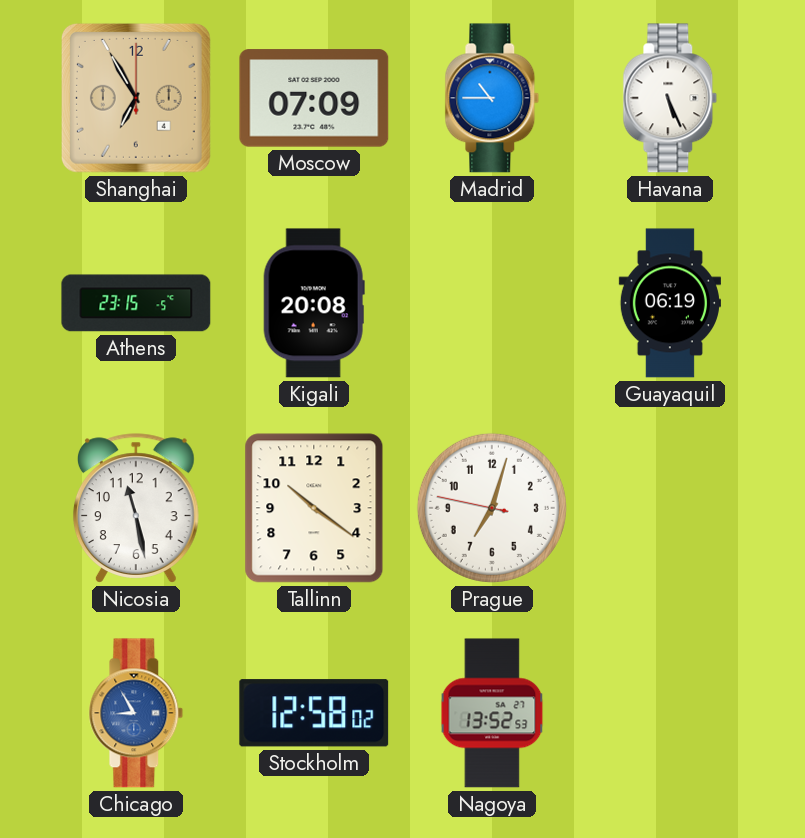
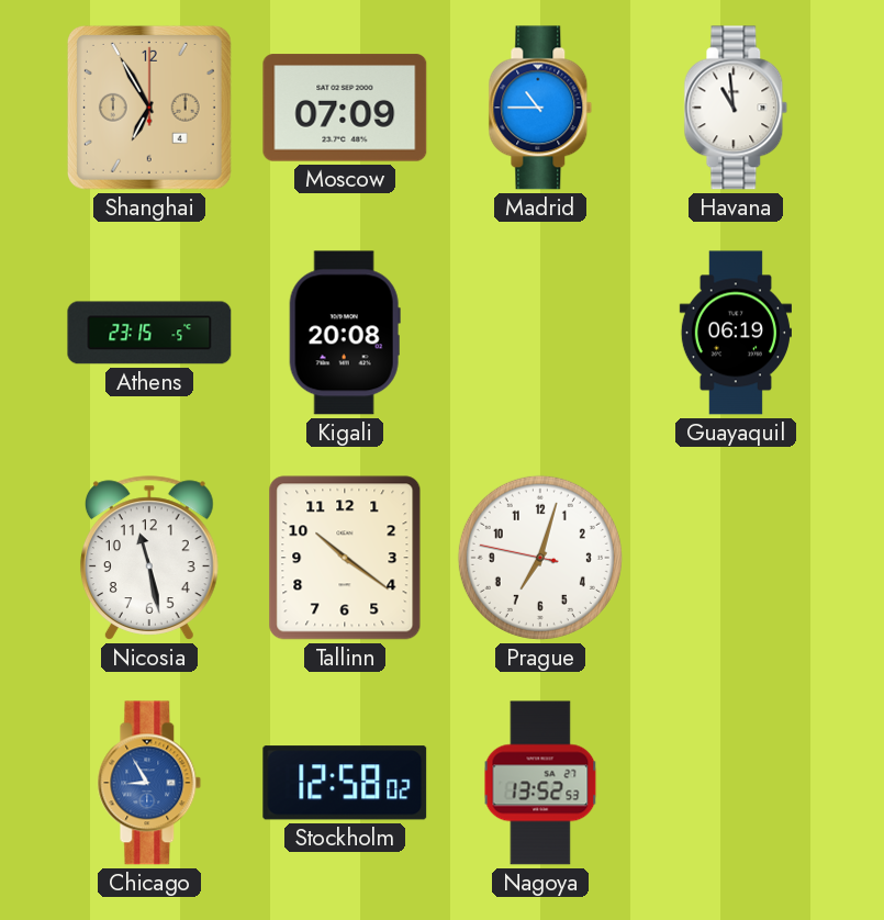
Havana: 5:26 -> 10:59
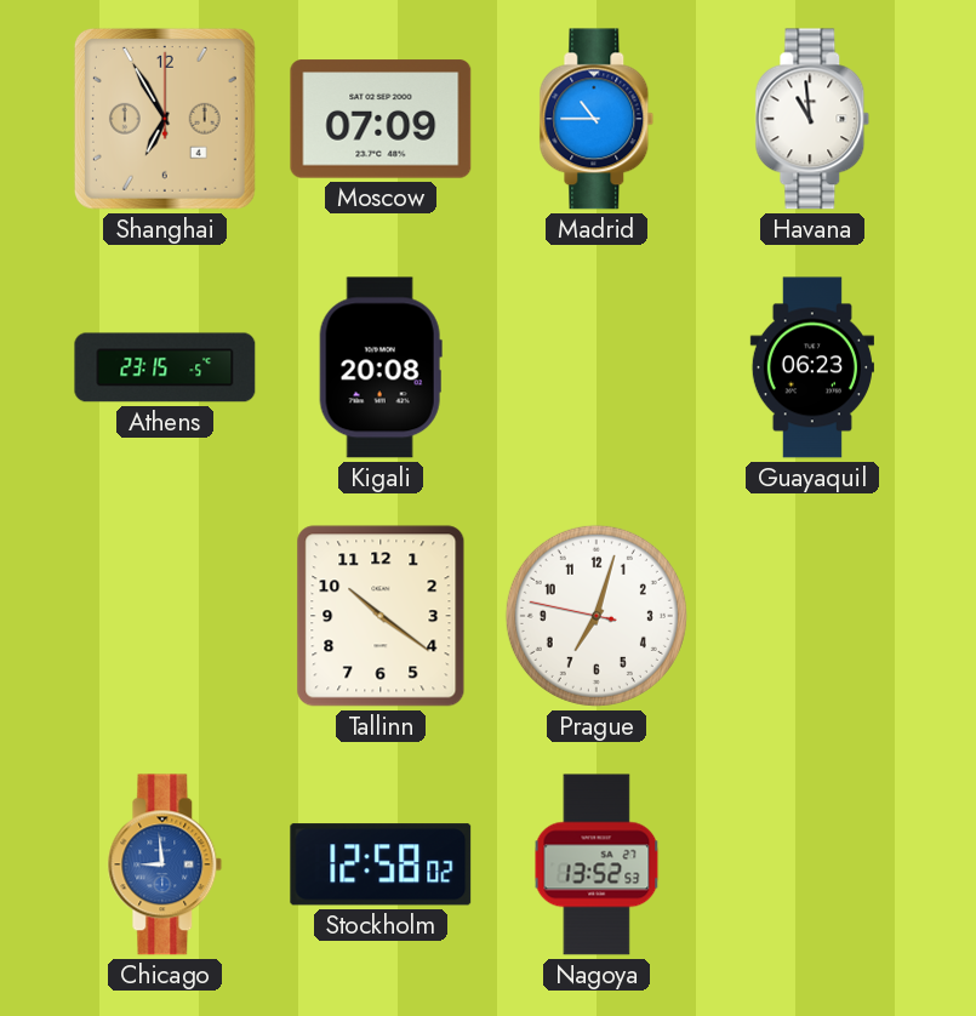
Guayaquil: 06:19 -> 06:23
Nicosia: 11:28 -> none
Chicago: 8:55 -> 8:59
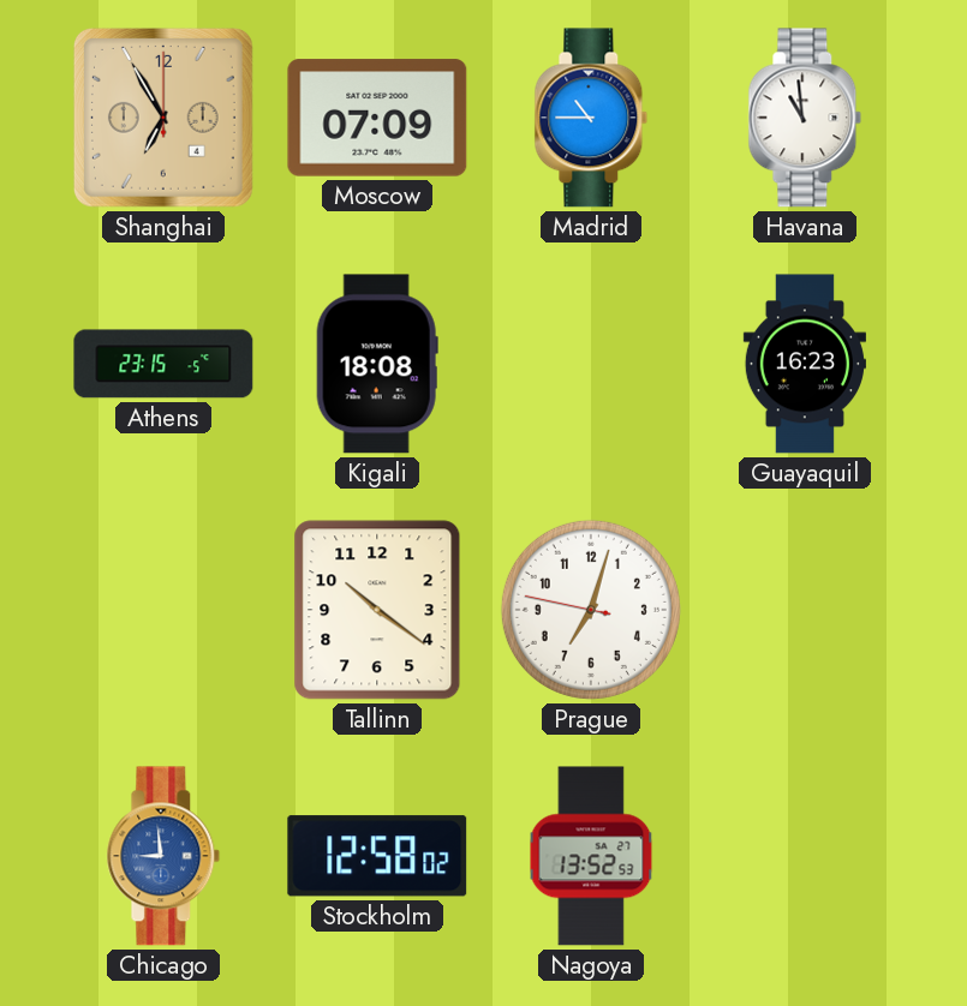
Kigali: 20:08 -> 18:08
Guayaquil: 06:23 -> 16:23
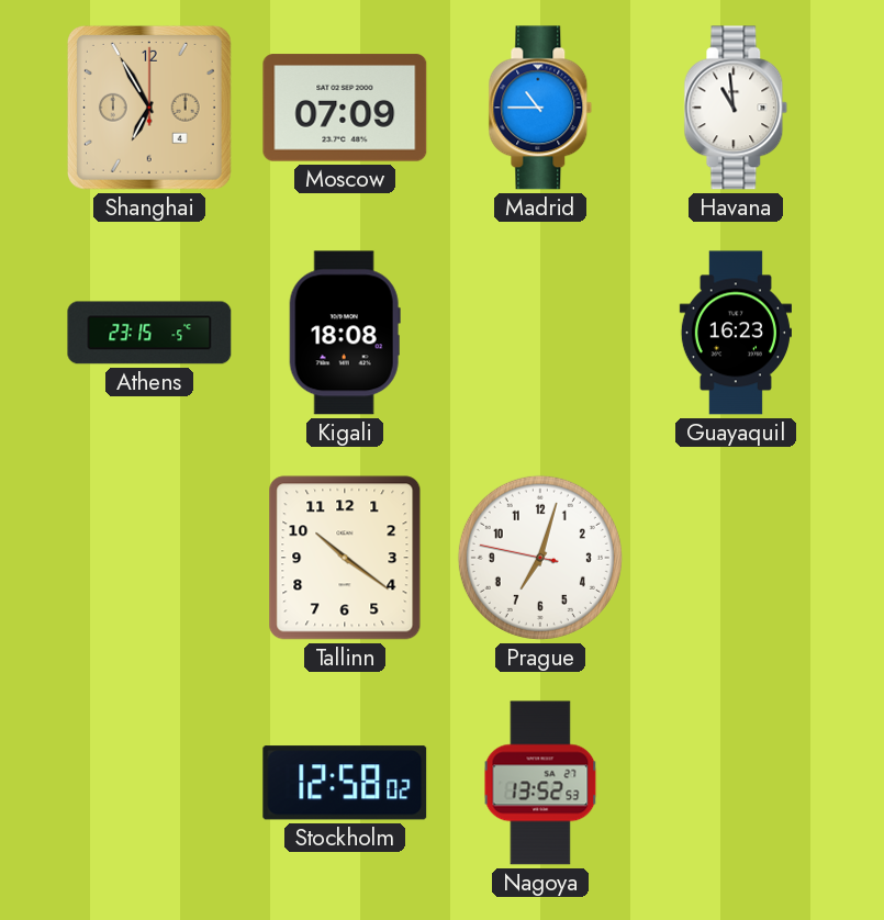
Chicago: 8:59 -> none
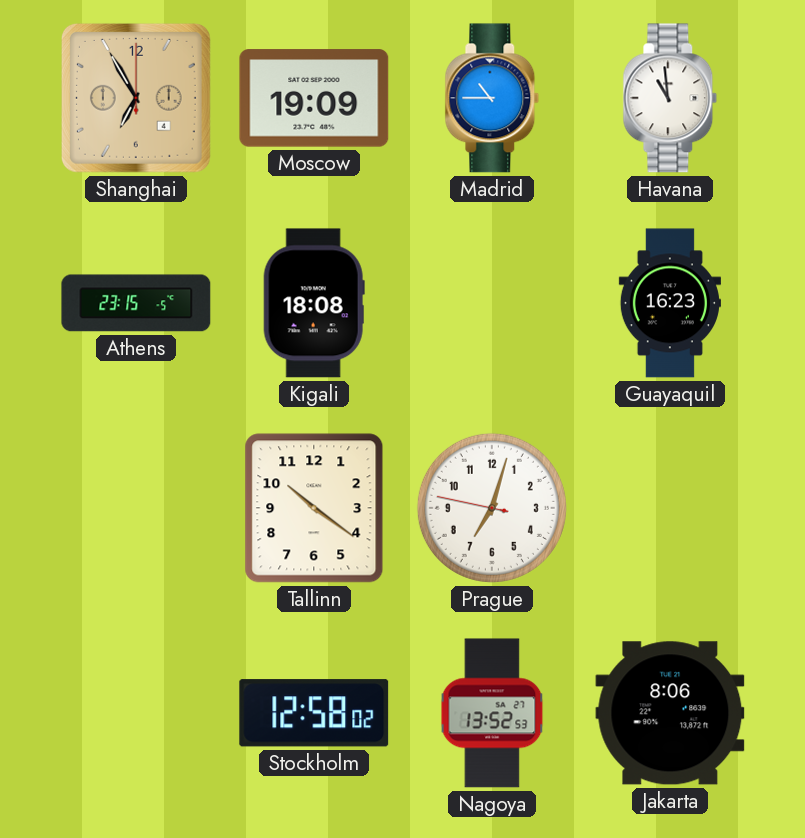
Moscow: 07:09 -> 19:09
Jakarta: none -> 8:06
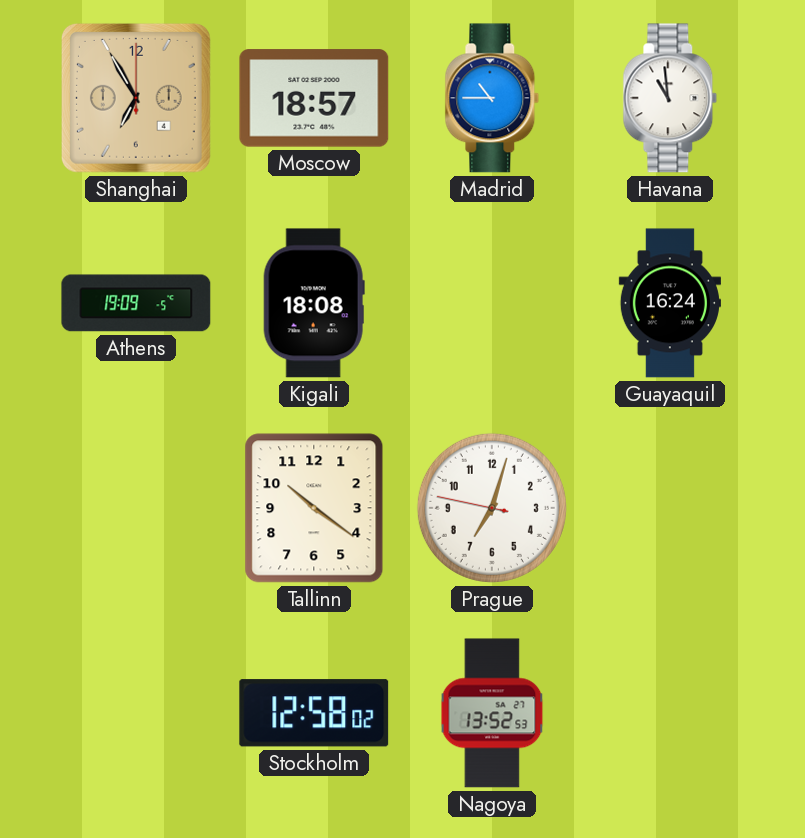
Moscow: 19:09 -> 18:57
Athens: 23:15 -> 19:09
Guayaquil: 16:23 -> 16:24
Jakarta: 8:06 -> none
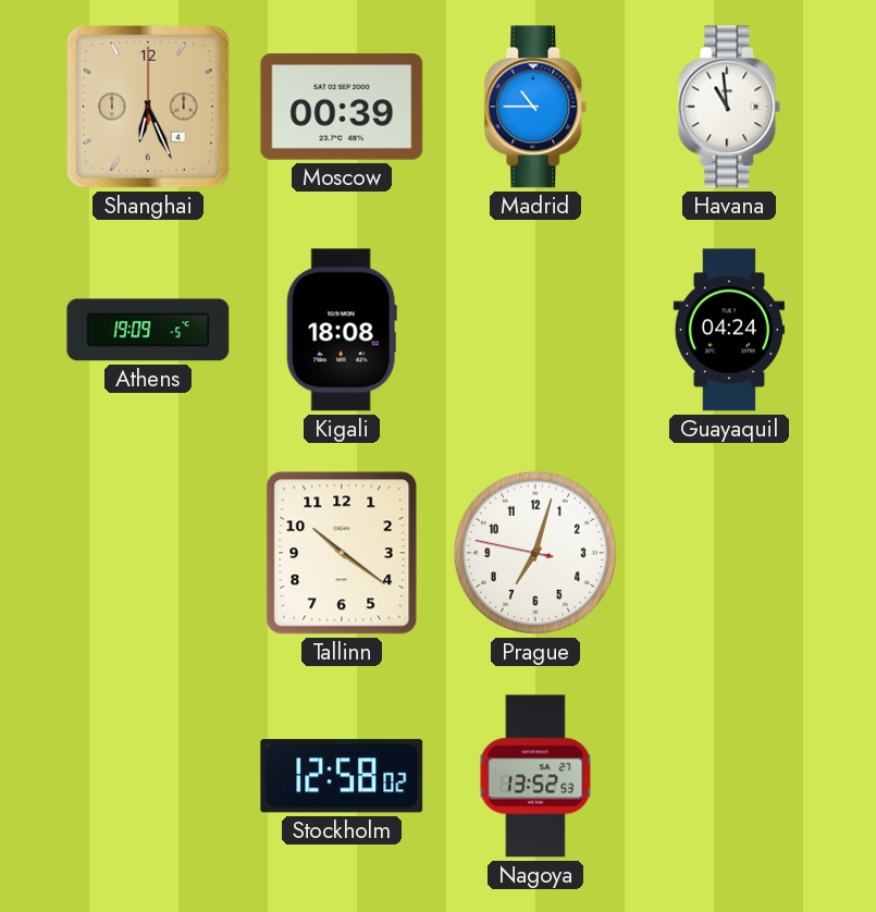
Shanghai: 6:55 -> 6:26
Moscow: 18:57 -> 00:39
Guayaquil: 16:24 -> 04:24
